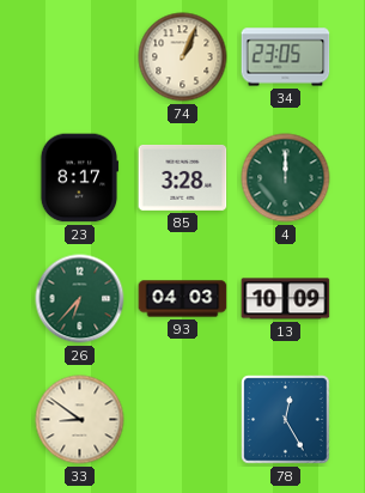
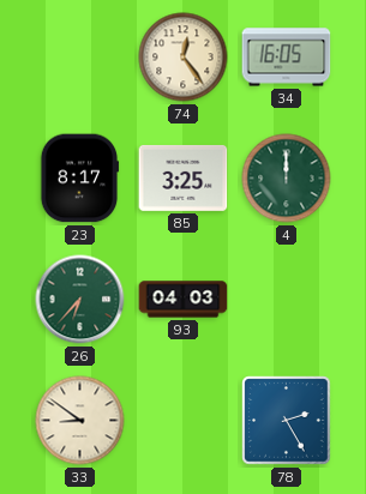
74: 1:04 -> 12:24
34: 23:05 -> 16:05
85: 3:28 -> 3:25
13: 10:09 -> none
78: 12:25 -> 2:25
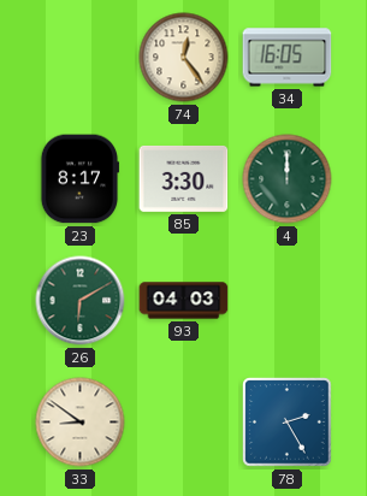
85: 3:25 -> 3:30
26: 6:37 -> 6:10
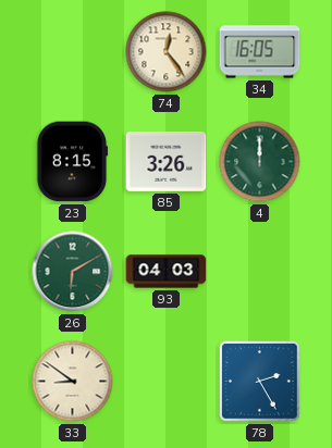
23: 8:17 -> 8:15
85: 3:30 -> 3:26
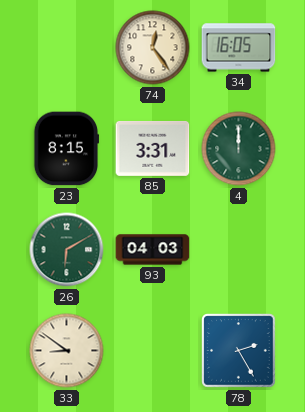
85: 3:26 -> 3:31
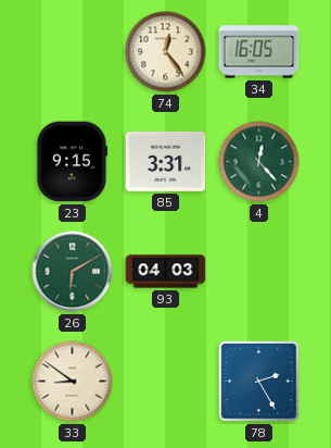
23: 8:15 -> 9:15
4: 12:00 -> 12:23
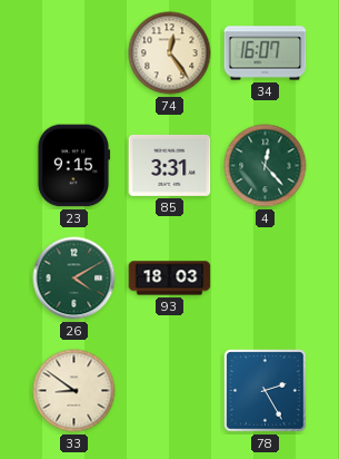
34: 16:05 -> 16:07
26: 6:10 -> 4:10
93: 04:03 -> 18:03
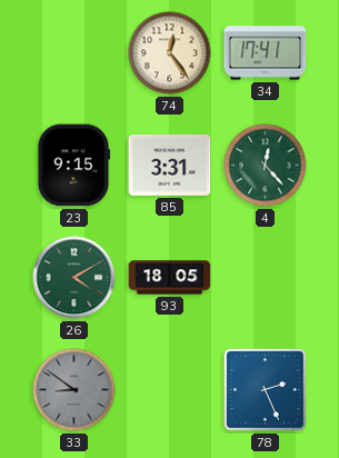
34: 16:07 -> 17:41
93: 18:03 -> 18:05
33 dial: cream -> grey
78: 2:25 -> 2:26
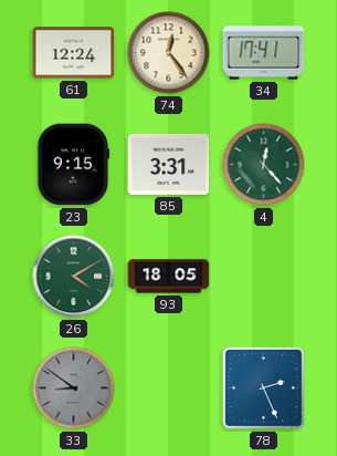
61: none -> 12:24
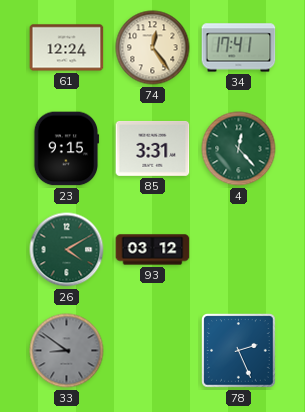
93: 18:05 -> 03:12
